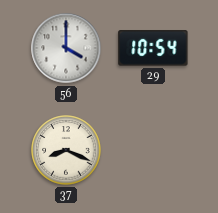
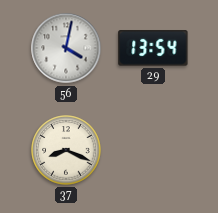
56: 4:00 -> 4:02
29: 10:54 -> 13:54
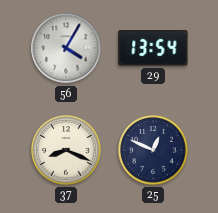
56: 4:02 -> 4:05
25: none -> 12:49
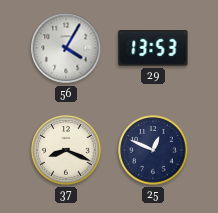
29: 13:54 -> 13:53
